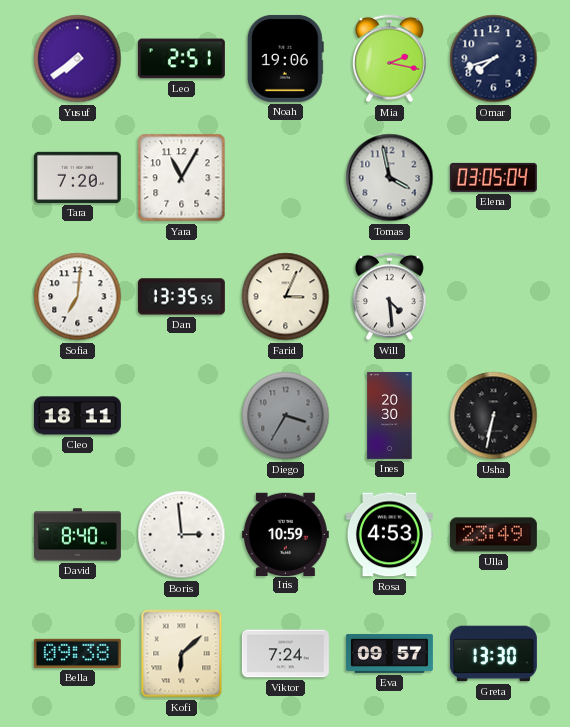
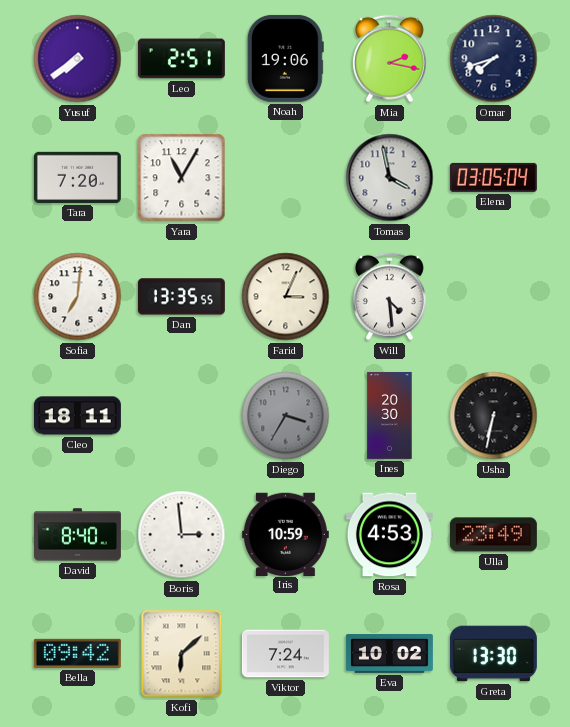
Bella: 09:38 -> 09:42
Eva: 09:57 -> 10:02
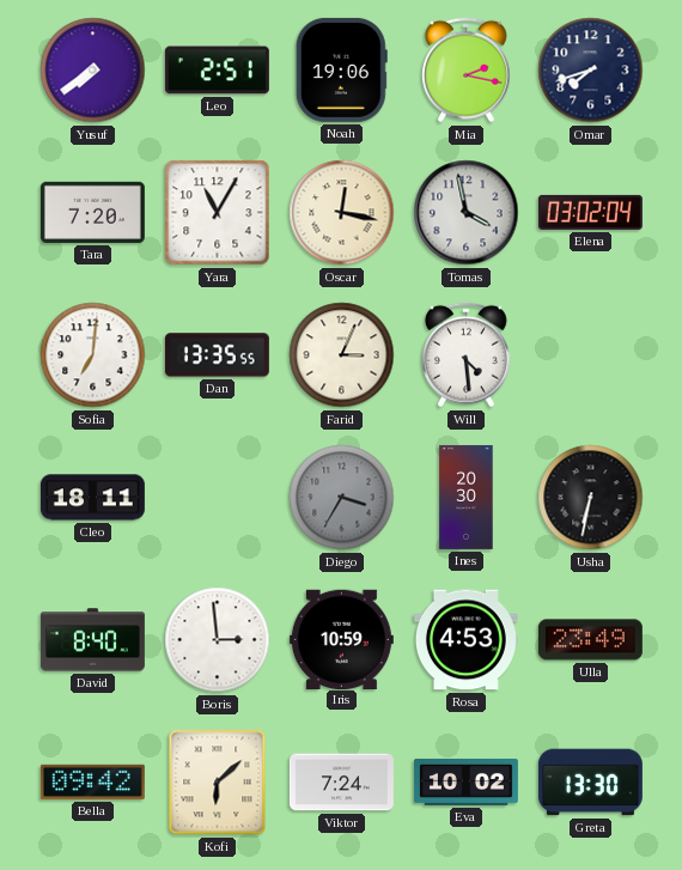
Oscar: none -> 12:17
Elena: 03:05 -> 03:02
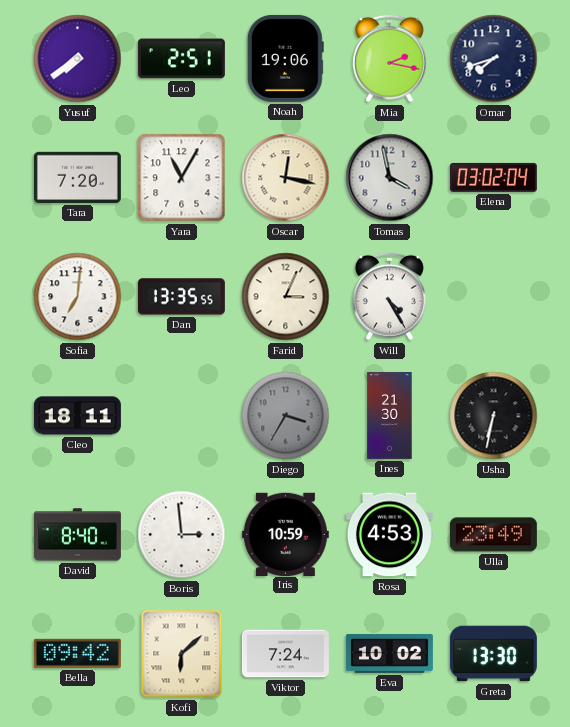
Will: 4:29 -> 4:25
Ines: 20:30 -> 21:30
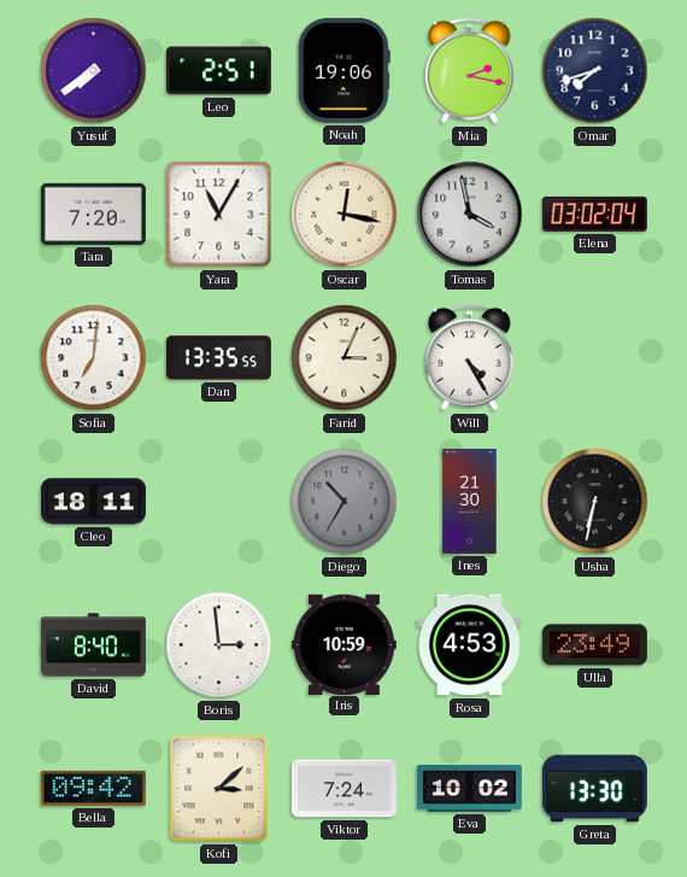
Diego: 3:35 -> 10:35
Kofi: 6:08 -> 3:08
